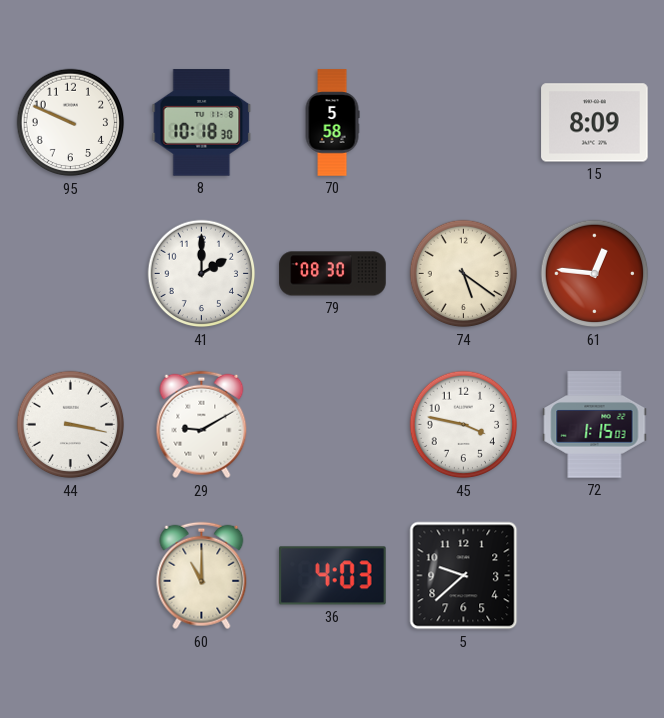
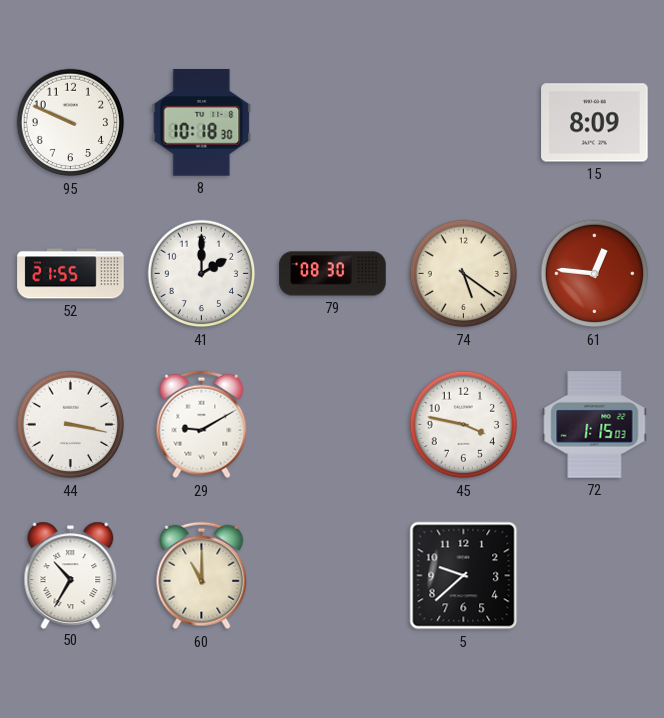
70: 5:58 -> none
52: none -> 21:55
50: none -> 10:35
36: 4:03 -> none
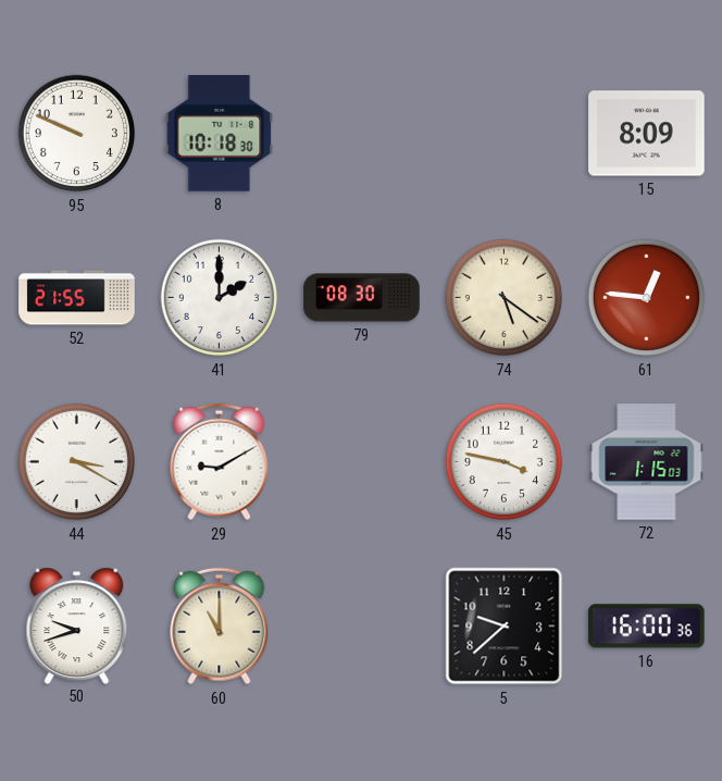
44: 3:17 -> 3:20
50: 10:35 -> 9:42
16: none -> 16:00
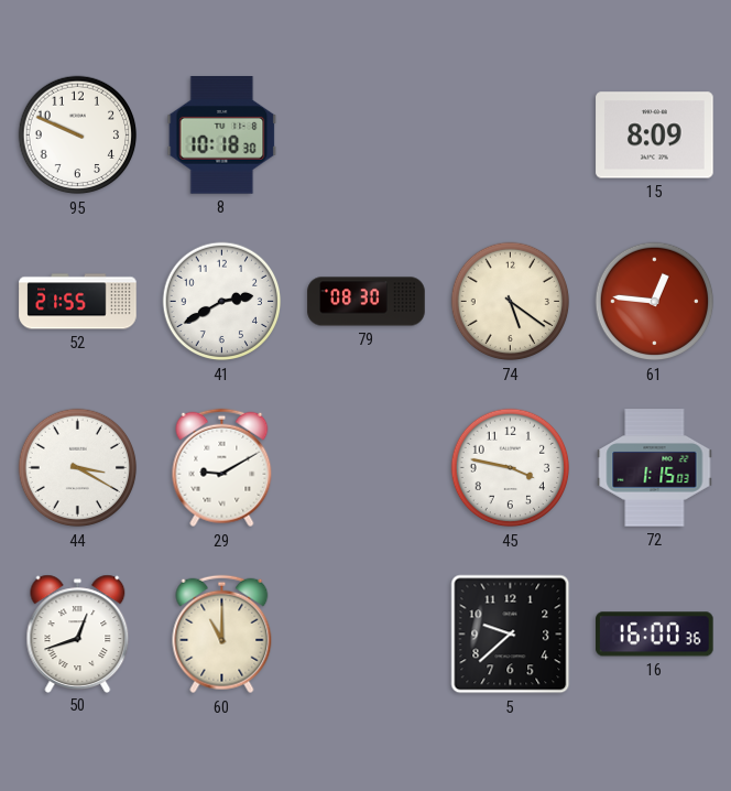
41: 2:00 -> 2:40
50: 9:42 -> 12:42
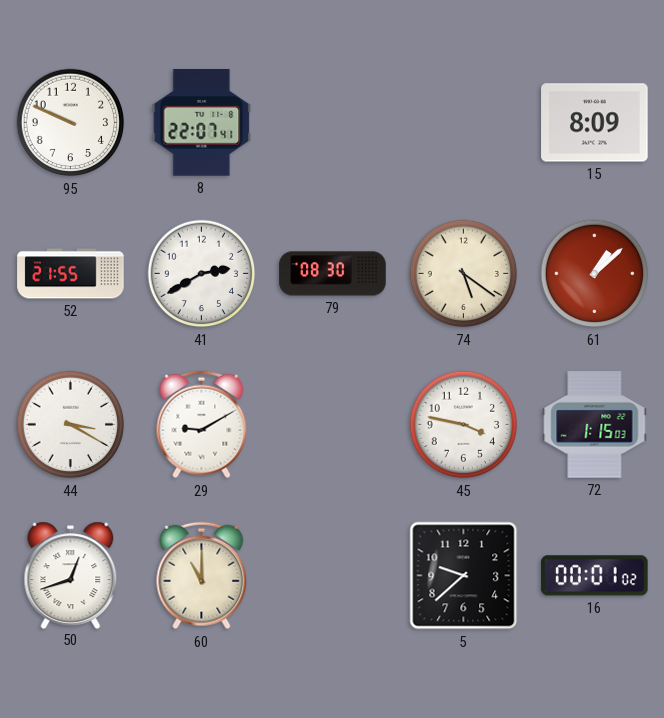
8: 10:18 -> 22:07
61: 12:46 -> 1:08
16: 16:00 -> 00:01
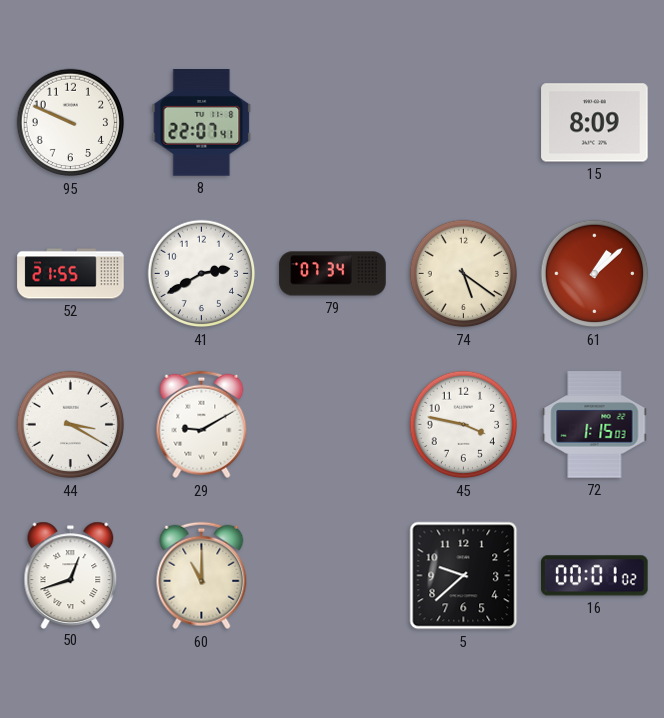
79: 08:30 -> 07:34
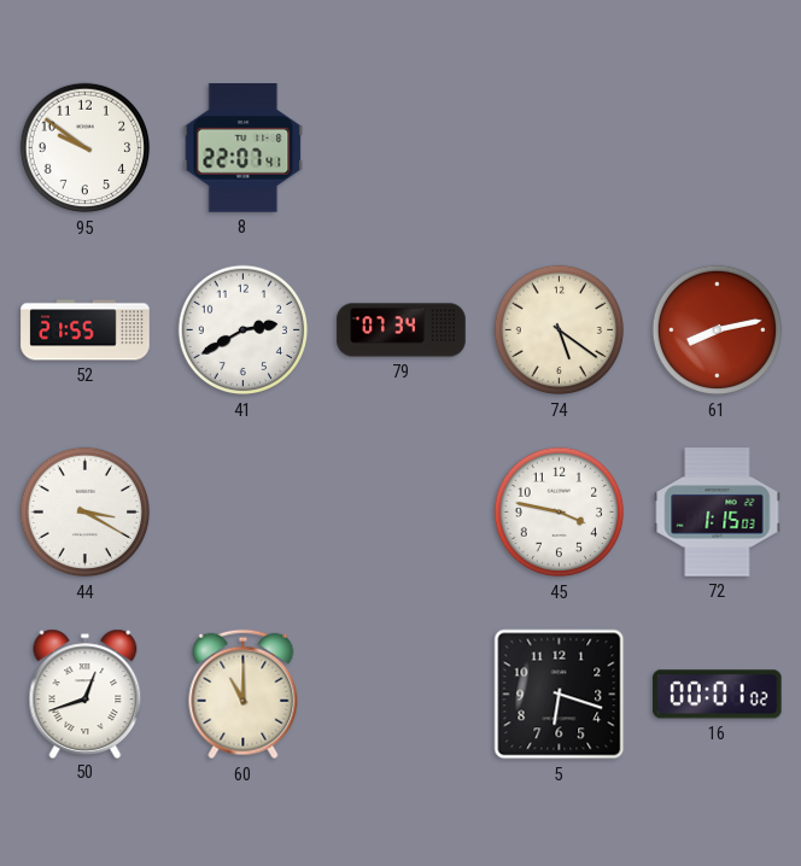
95: 9:49 -> 9:51
15: 8:09 -> none
61: 1:08 -> 8:13
29: 9:10 -> none
5: 9:38 -> 6:18
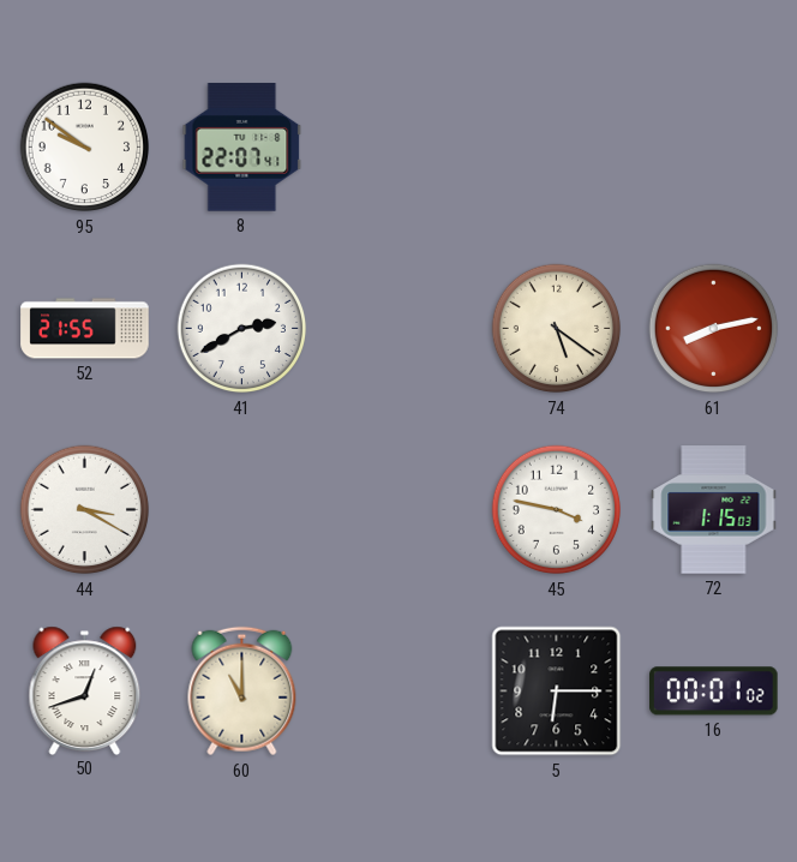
79: 07:34 -> none
5: 6:18 -> 6:15
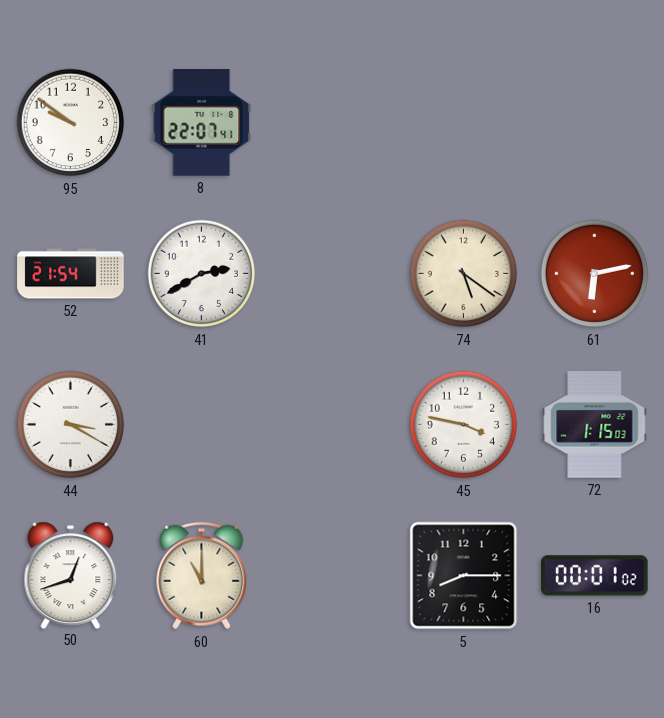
52: 21:55 -> 21:54
61: 8:13 -> 6:13
5: 6:15 -> 8:15
